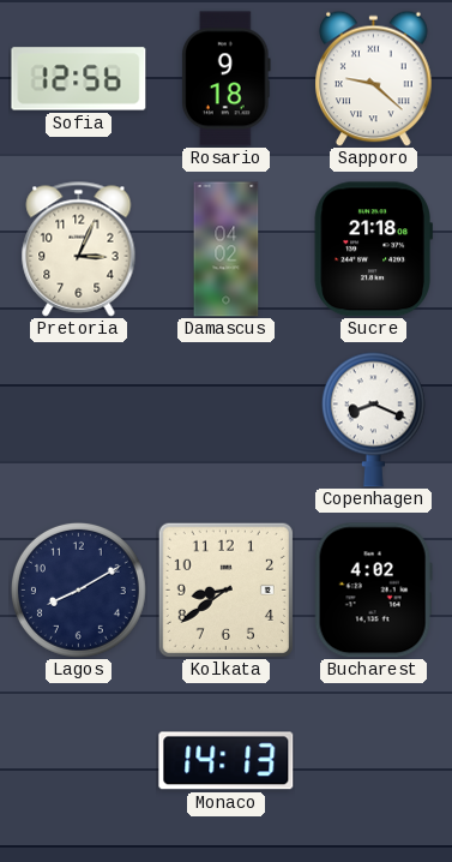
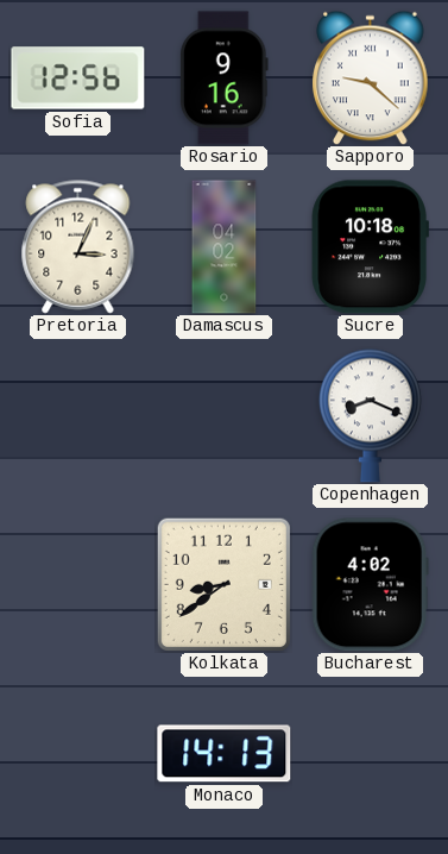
Rosario: 9:18 -> 9:16
Sucre: 21:18 -> 10:18
Lagos: 8:10 -> none
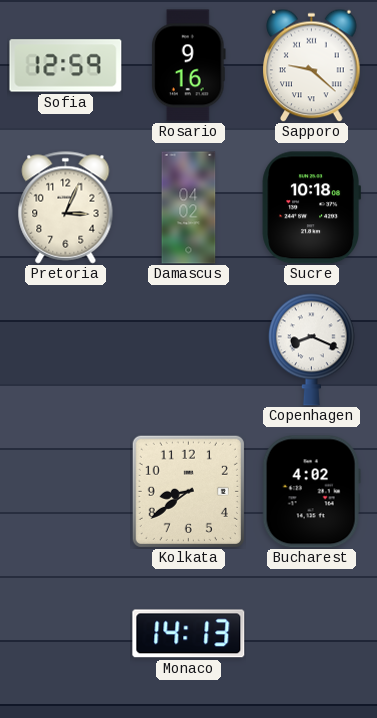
Sofia: 12:56 -> 12:59
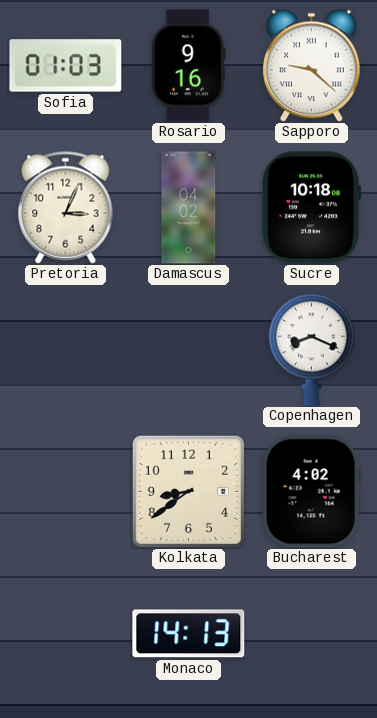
Sofia: 12:59 -> 01:03
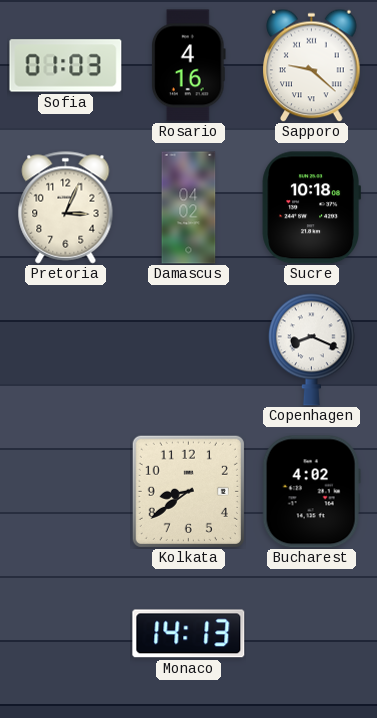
Rosario: 9:16 -> 4:16
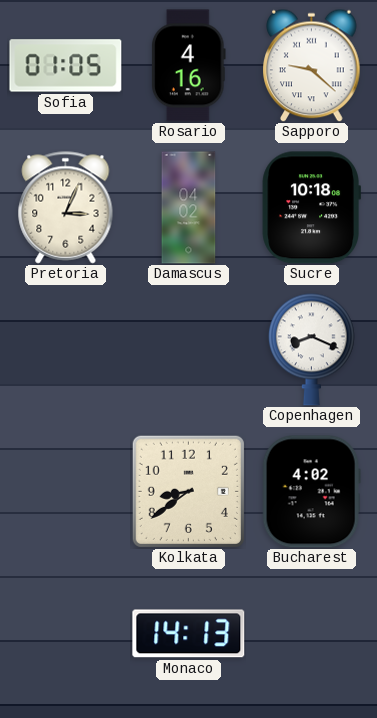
Sofia: 01:03 -> 01:05
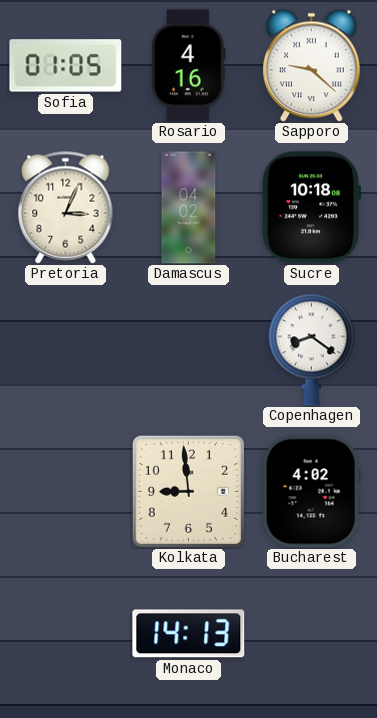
Copenhagen: 8:19 -> 8:21
Kolkata: 8:39 -> 8:59
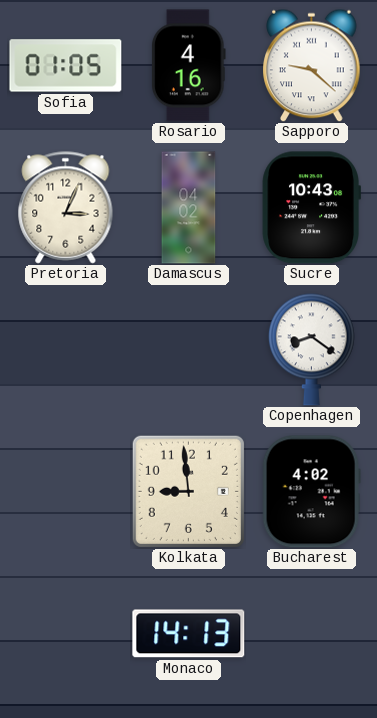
Sucre: 10:18 -> 10:43
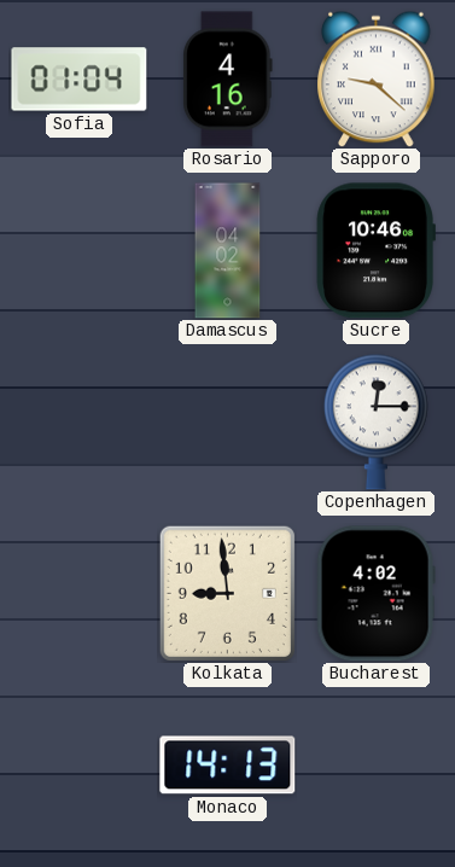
Sofia: 01:05 -> 01:04
Pretoria: 3:04 -> none
Sucre: 10:43 -> 10:46
Copenhagen: 8:21 -> 12:15
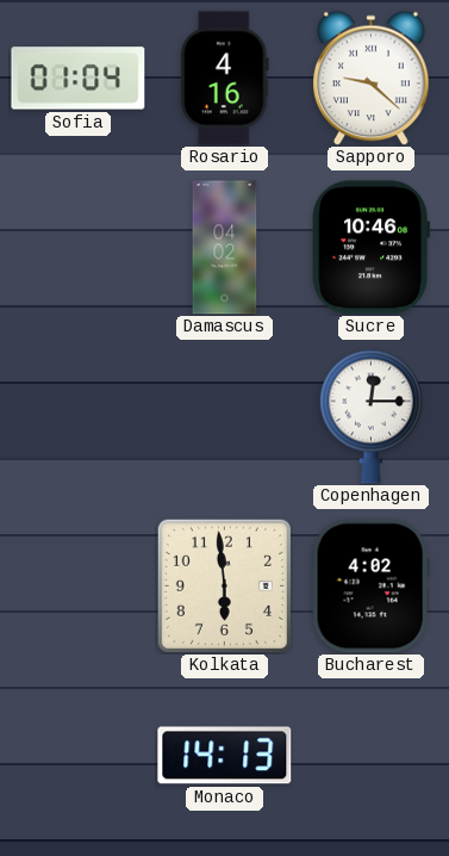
Kolkata: 8:59 -> 5:59
